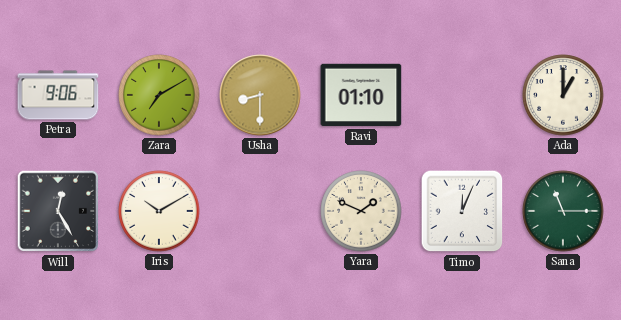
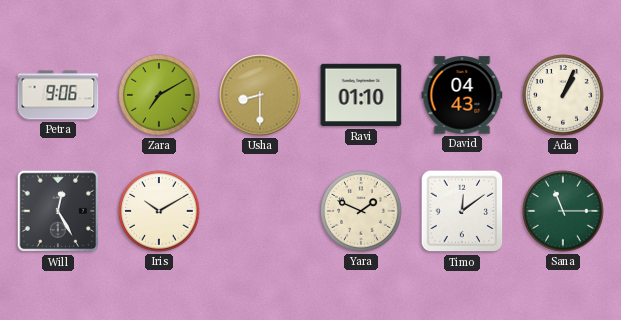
David: none -> 04:43
Ada: 1:00 -> 1:04
Timo: 12:04 -> 12:09
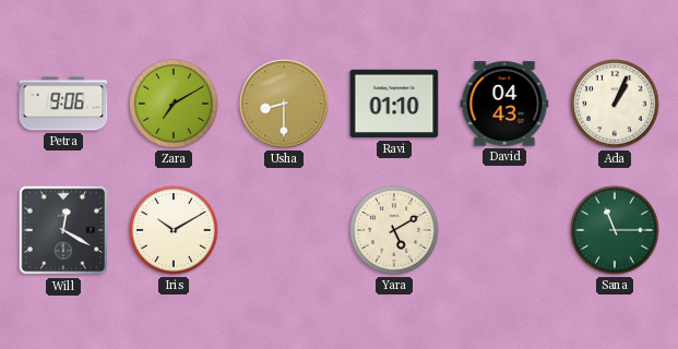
Will: 12:25 -> 12:20
Yara: 1:49 -> 5:10
Timo: 12:09 -> none
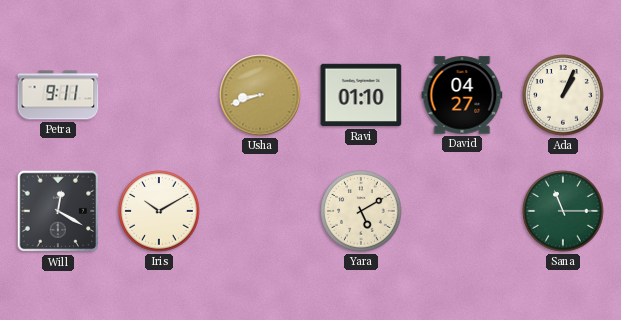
Petra: 9:06 -> 9:11
Zara: 7:10 -> none
Usha: 8:30 -> 8:42
David: 04:43 -> 04:27
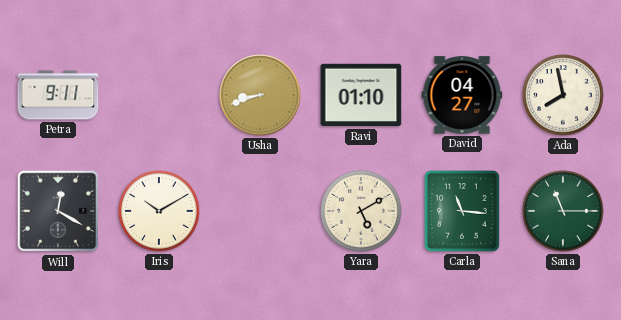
Ada: 1:04 -> 7:58
Carla: none -> 11:16
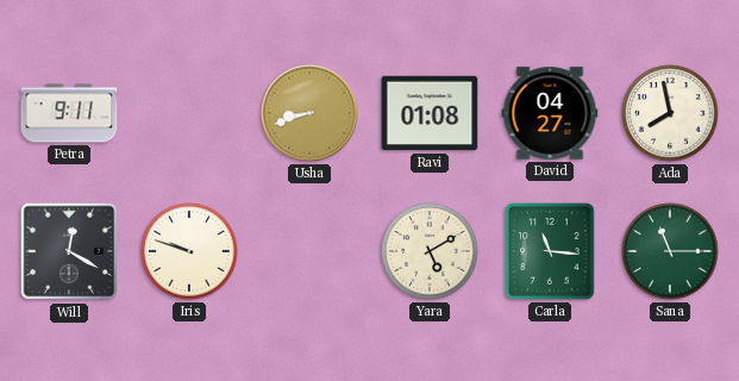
Ravi: 01:10 -> 01:08
Iris: 10:10 -> 9:48
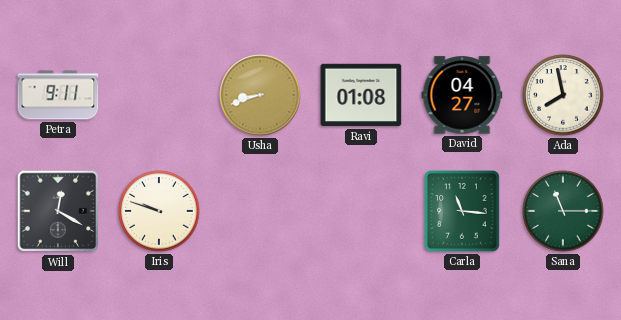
Yara: 5:10 -> none
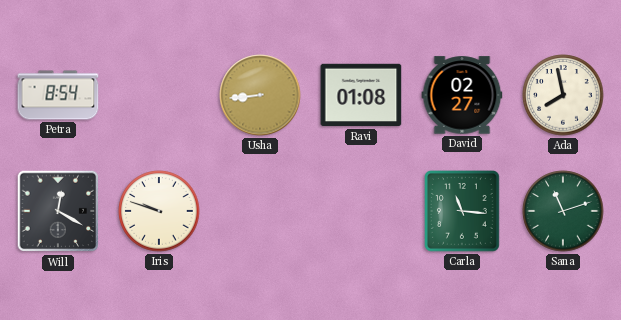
Petra: 9:11 -> 8:54
Usha: 8:42 -> 8:44
David: 04:27 -> 02:27
Sana: 11:15 -> 11:12
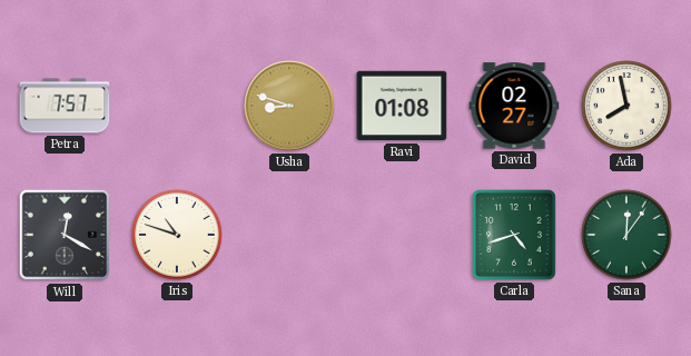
Petra: 8:54 -> 7:57
Usha: 8:44 -> 8:48
Iris: 9:48 -> 10:48
Carla: 11:16 -> 4:42
Sana: 11:12 -> 12:06
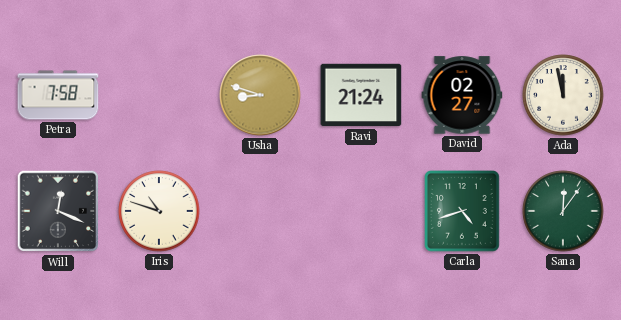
Petra: 7:57 -> 7:58
Ravi: 01:08 -> 21:24
Ada: 7:58 -> 11:58
Will: 12:20 -> 12:19
